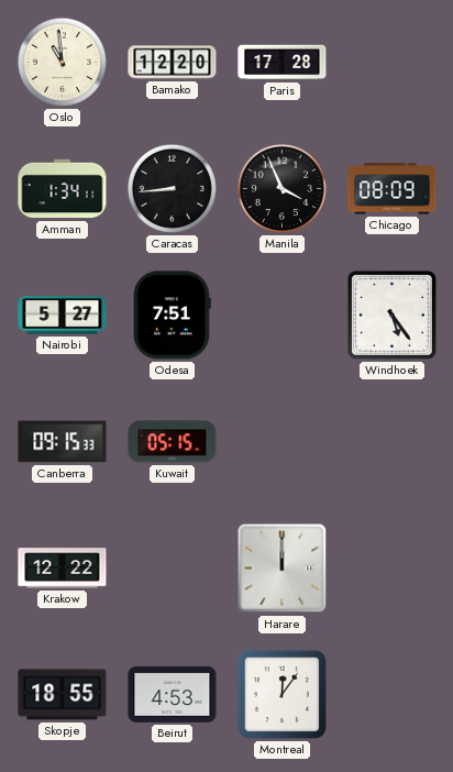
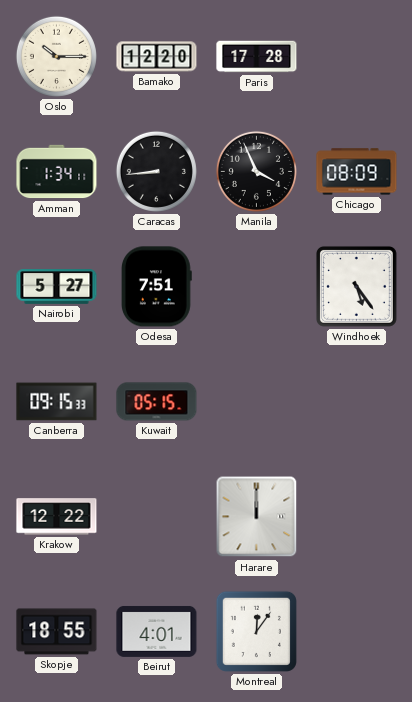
Oslo: 10:59 -> 10:15
Beirut: 4:53 -> 4:01
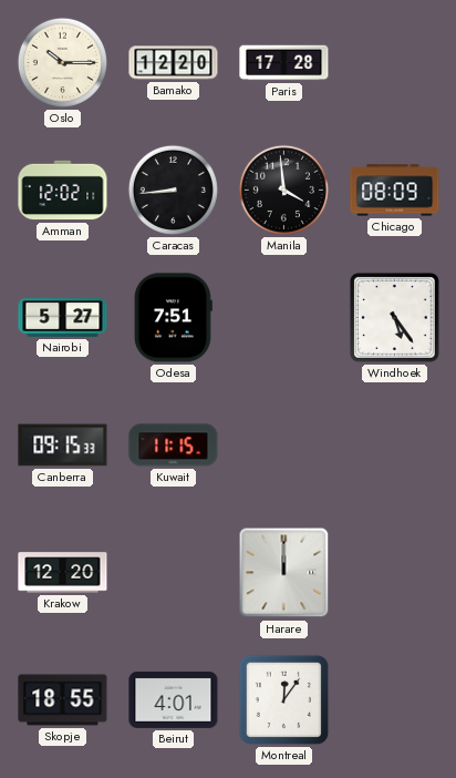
Amman: 1:34 -> 12:02
Manila: 3:56 -> 3:59
Kuwait: 05:15 -> 11:15
Krakow: 12:22 -> 12:20
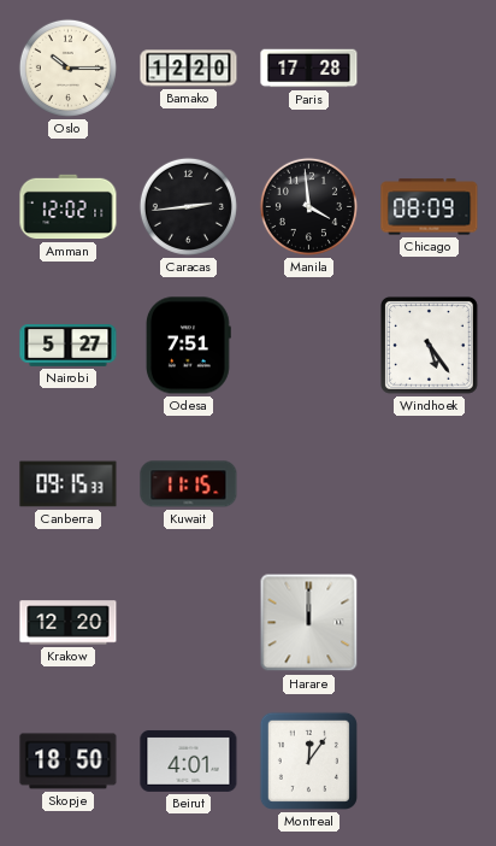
Caracas: 8:44 -> 2:44
Skopje: 18:55 -> 18:50
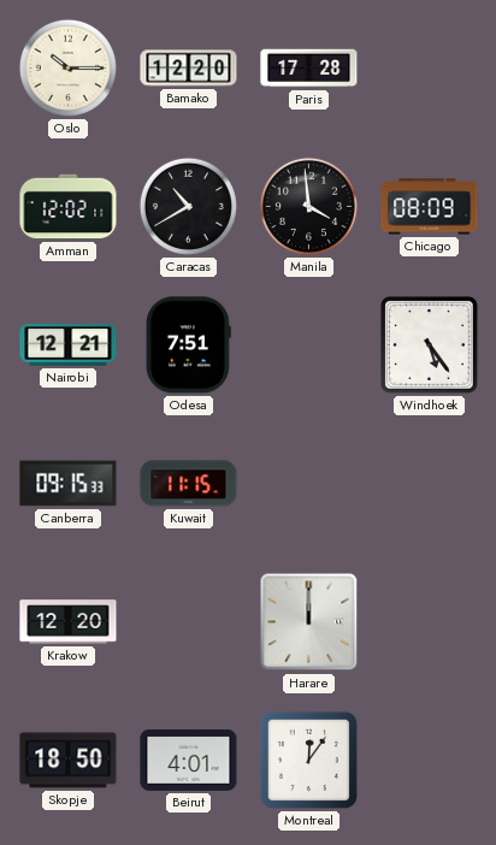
Caracas: 2:44 -> 10:40
Nairobi: 5:27 -> 12:21
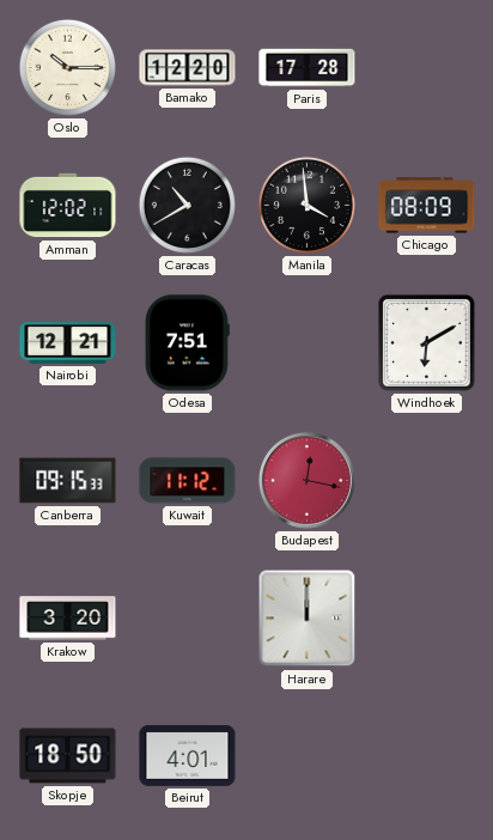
Windhoek: 5:24 -> 6:10
Kuwait: 11:15 -> 11:12
Budapest: none -> 12:17
Krakow: 12:20 -> 3:20
Montreal: 12:06 -> none
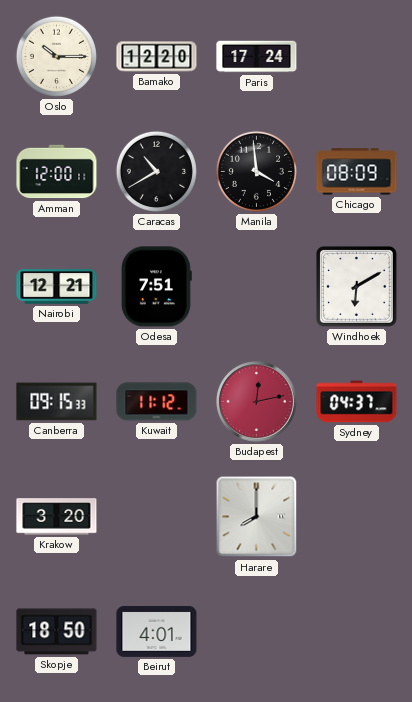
Paris: 17:28 -> 17:24
Amman: 12:02 -> 12:00
Budapest: 12:17 -> 12:13
Sydney: none -> 04:37
Harare: 12:00 -> 8:00
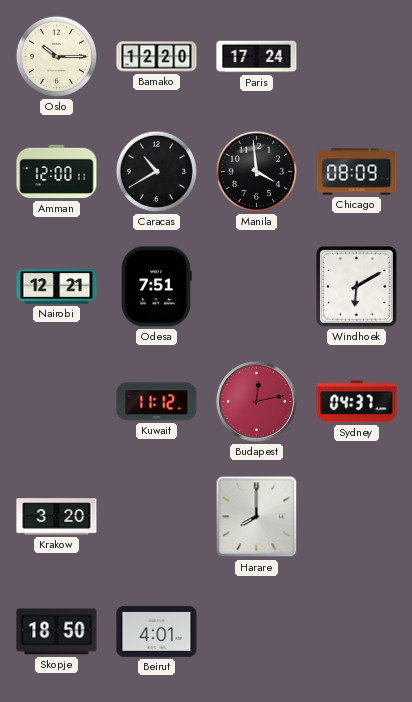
Canberra: 09:15 -> none
